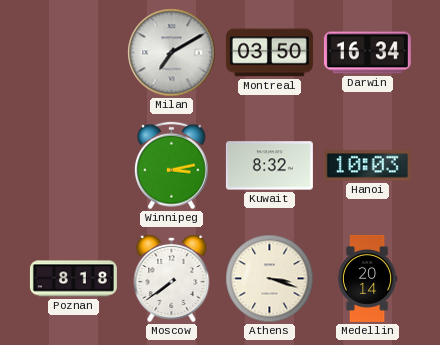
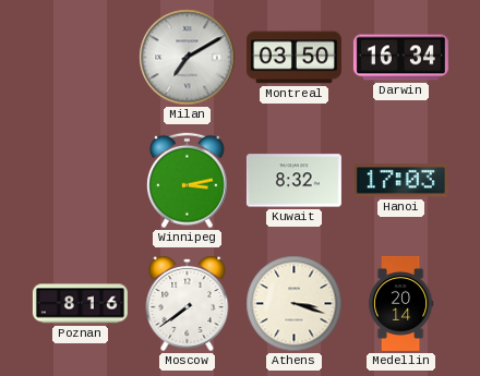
Hanoi: 10:03 -> 17:03
Poznan: 8:18 -> 8:16
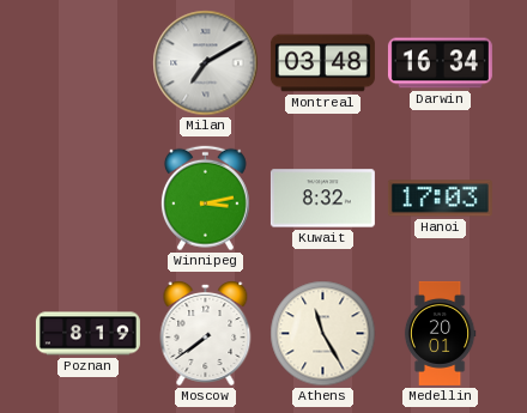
Montreal: 03:50 -> 03:48
Poznan: 8:16 -> 8:19
Athens: 3:18 -> 11:25
Medellin: 20:14 -> 20:01
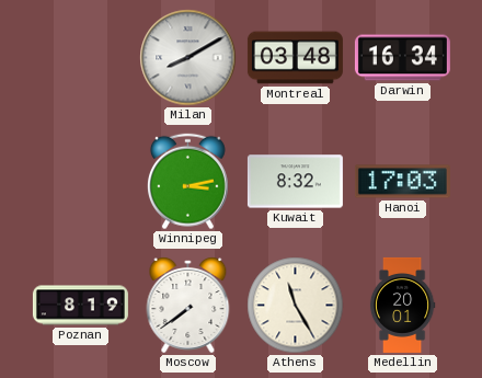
Milan: 7:10 -> 8:10
